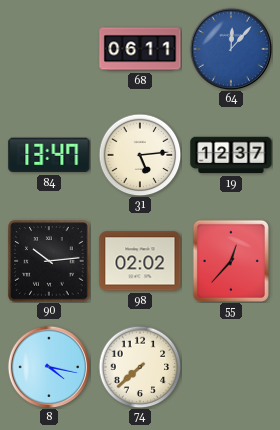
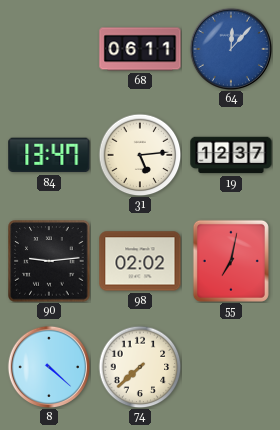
90: 10:14 -> 9:14
55: 12:37 -> 7:02
8: 4:17 -> 4:22
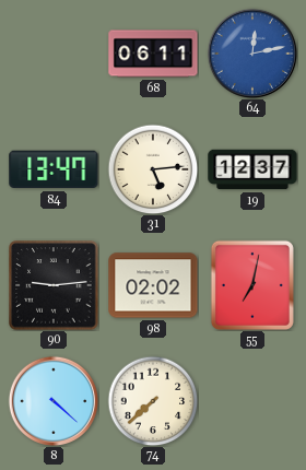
64: 12:07 -> 12:13
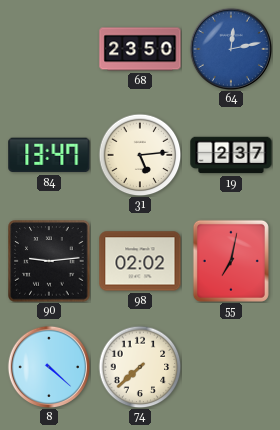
68: 06:11 -> 23:50
19: 12:37 -> 2:37
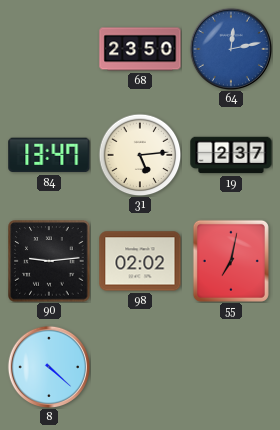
74: 7:38 -> none
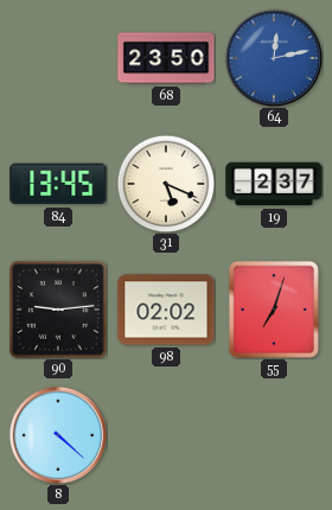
84: 13:47 -> 13:45
31: 5:14 -> 5:19
55: 7:02 -> 7:03
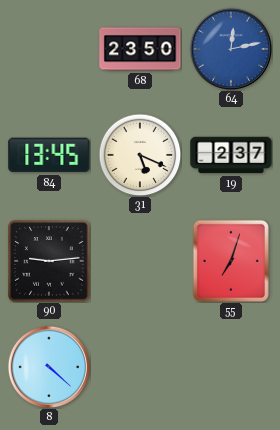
98: 02:02 -> none
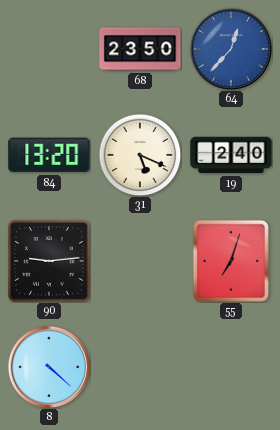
64: 12:13 -> 12:37
84: 13:45 -> 13:20
19: 2:37 -> 2:40
